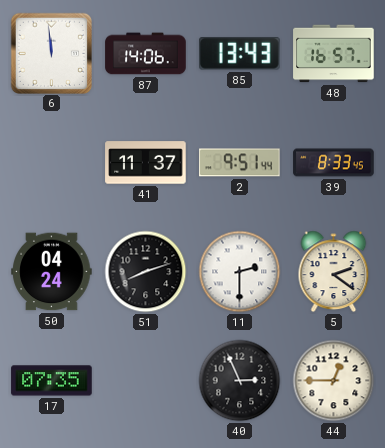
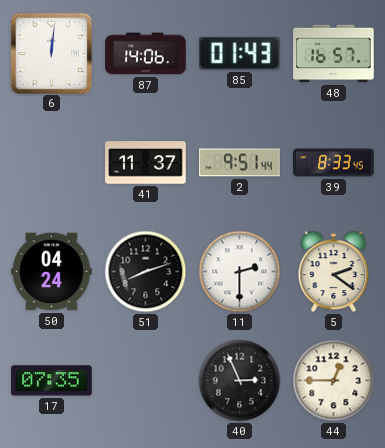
6: 11:59 -> 12:01
85: 13:43 -> 01:43
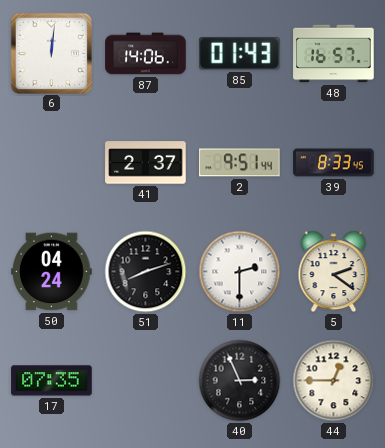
41: 11:37 -> 2:37
